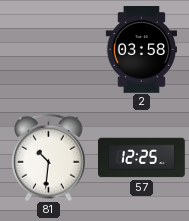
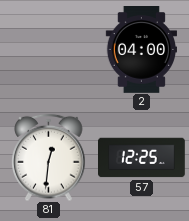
2: 03:58 -> 04:00
81: 10:31 -> 12:31
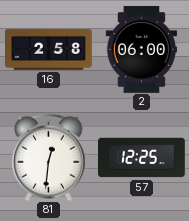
16: none -> 2:58
2: 04:00 -> 06:00
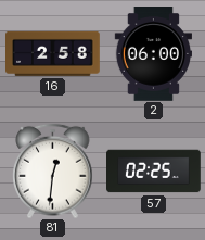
57: 12:25 -> 02:25
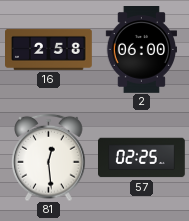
81: 12:31 -> 12:29
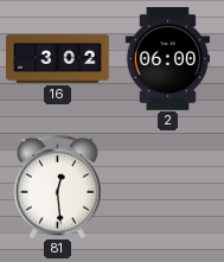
16: 2:58 -> 3:02
57: 02:25 -> none
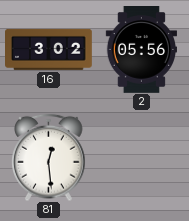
2: 06:00 -> 05:56
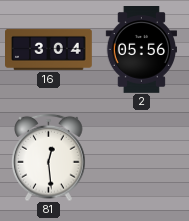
16: 3:02 -> 3:04
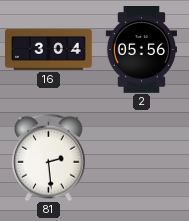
81: 12:29 -> 2:29
